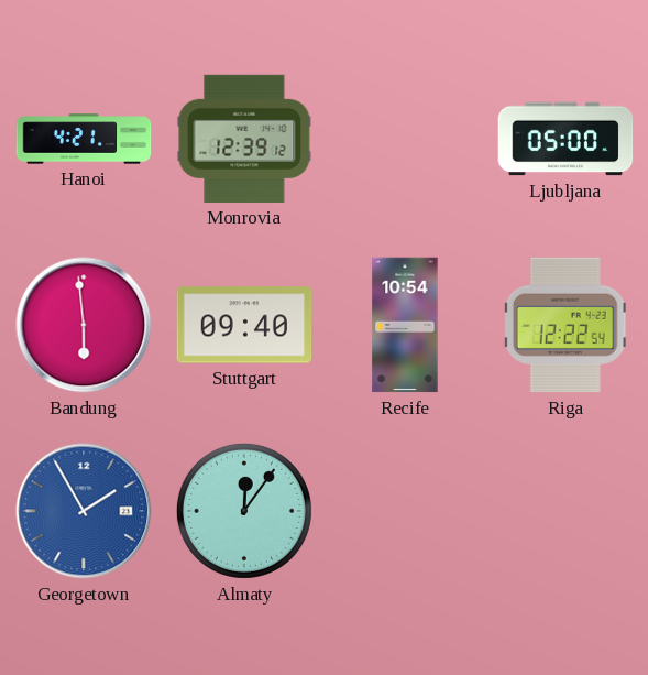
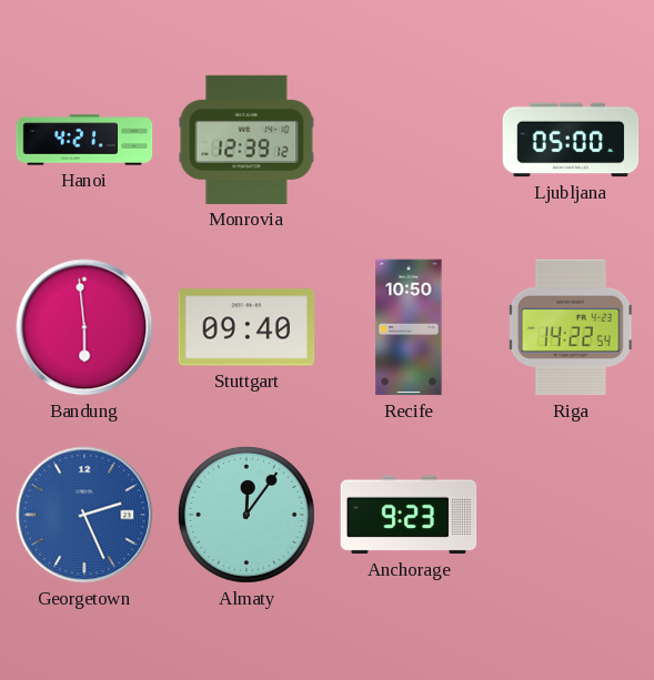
Recife: 10:54 -> 10:50
Riga: 12:22 -> 14:22
Georgetown: 1:55 -> 2:26
Anchorage: none -> 9:23
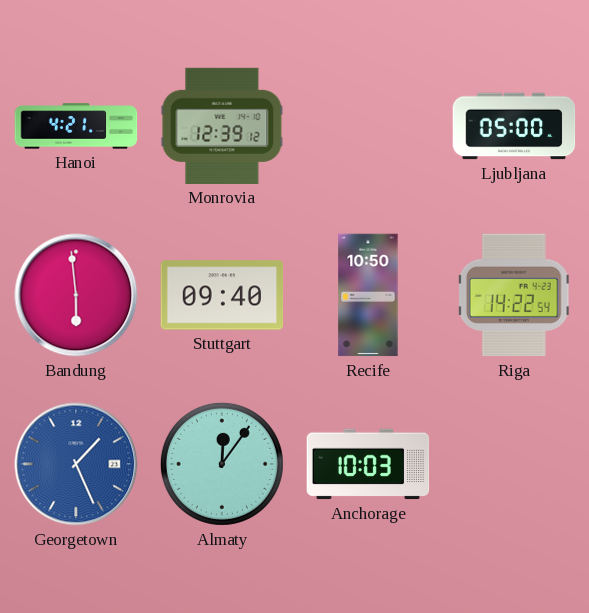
Georgetown: 2:26 -> 1:26
Anchorage: 9:23 -> 10:03
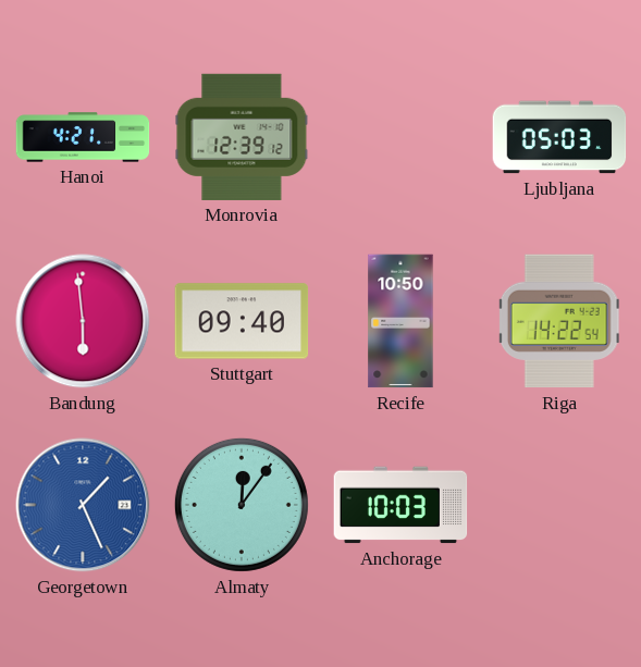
Ljubljana: 05:00 -> 05:03
